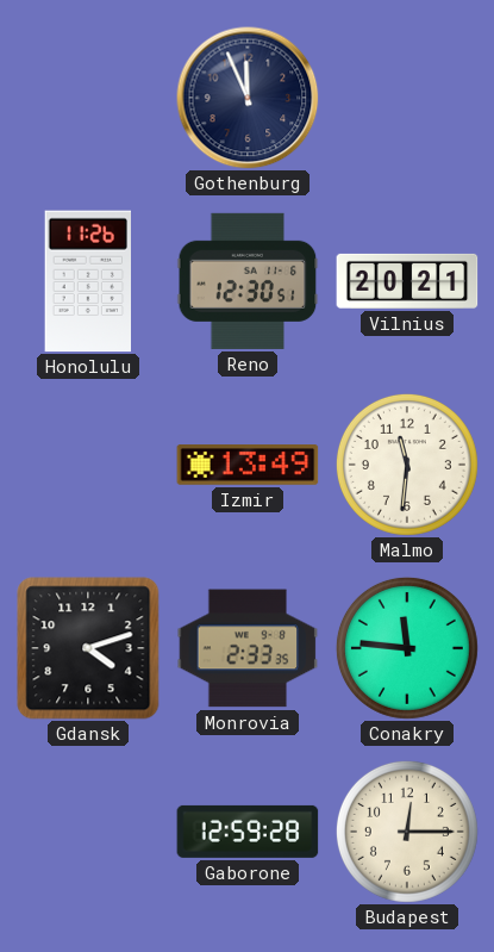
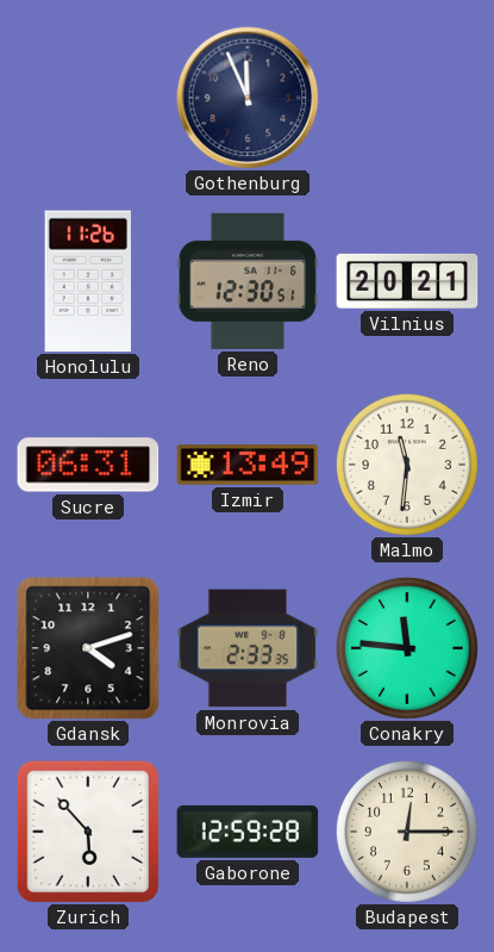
Sucre: none -> 06:31
Zurich: none -> 5:53
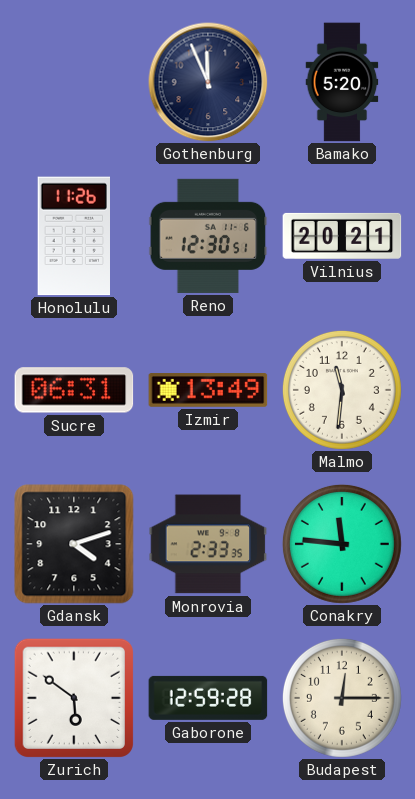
Bamako: none -> 5:20
Zurich: 5:53 -> 5:51
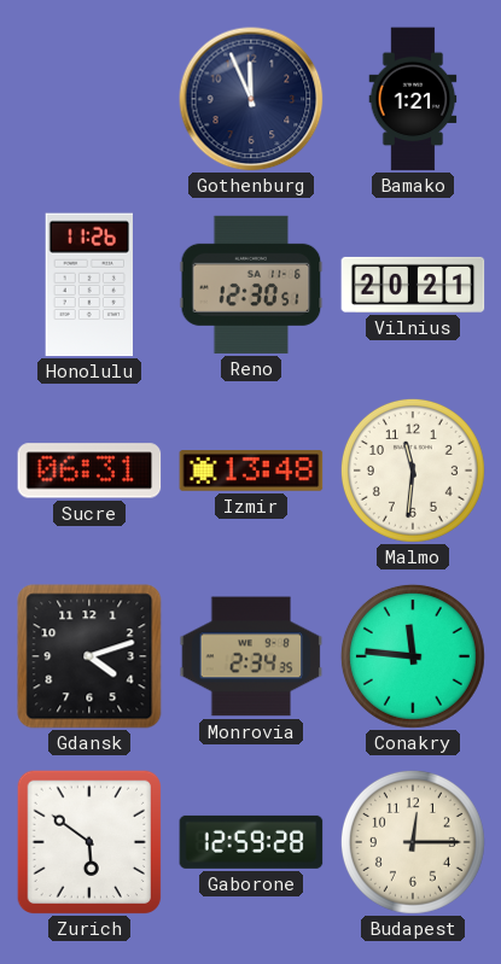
Bamako: 5:20 -> 1:21
Izmir: 13:49 -> 13:48
Monrovia: 2:33 -> 2:34
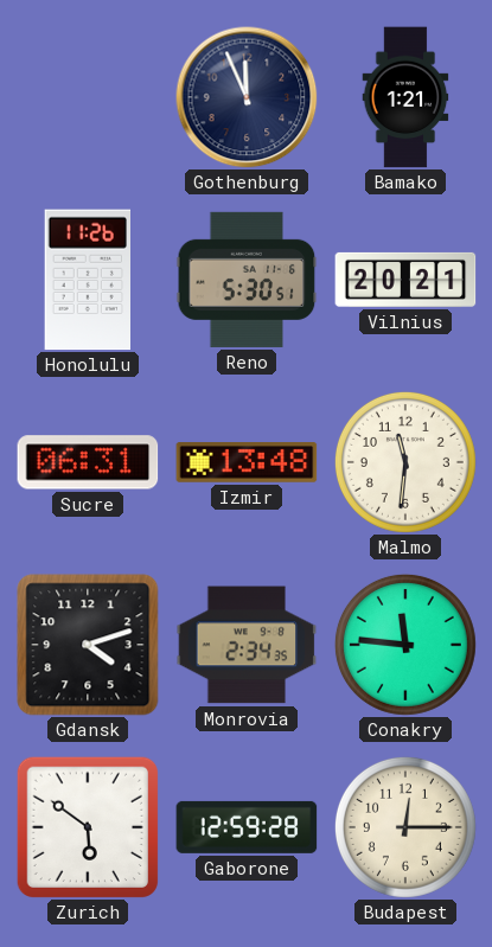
Reno: 12:30 -> 5:30
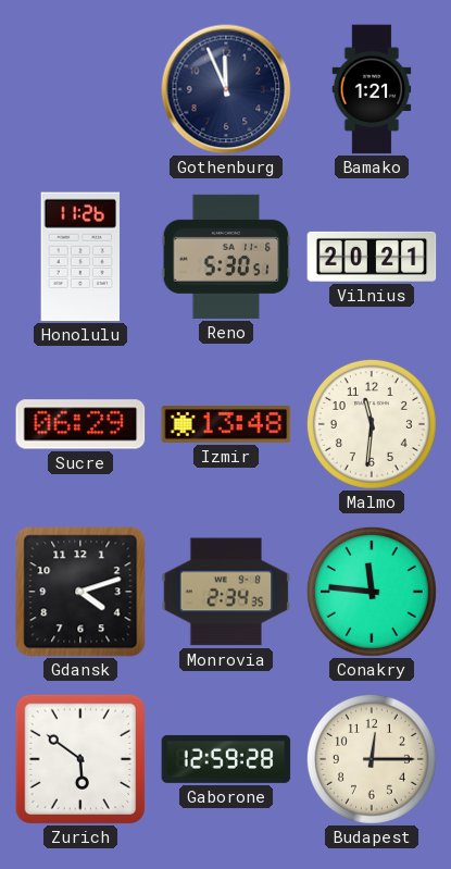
Sucre: 06:31 -> 06:29
